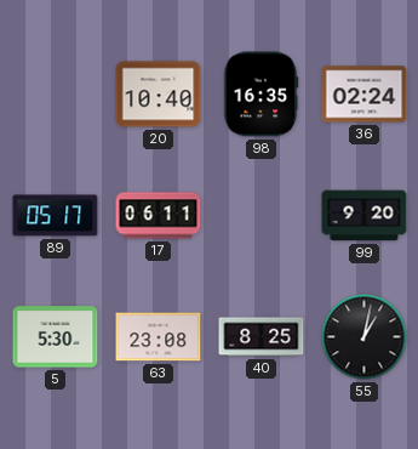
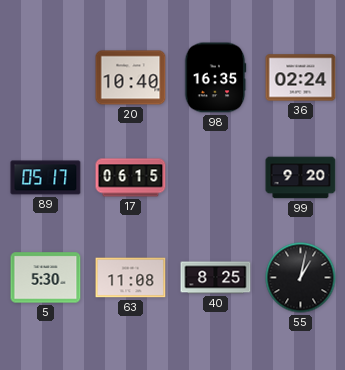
17: 06:11 -> 06:15
63: 23:08 -> 11:08
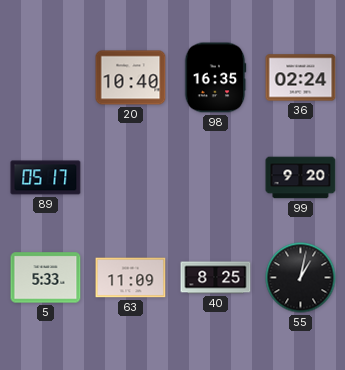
17: 06:15 -> none
5: 5:30 -> 5:33
63: 11:08 -> 11:09
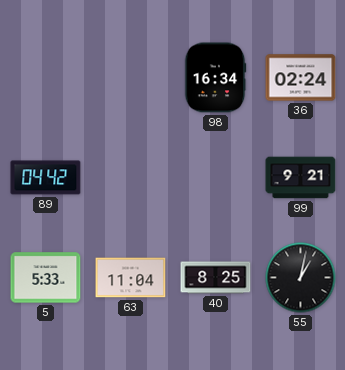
20: 10:40 -> none
98: 16:35 -> 16:34
89: 05:17 -> 04:42
99: 9:20 -> 9:21
63: 11:09 -> 11:04
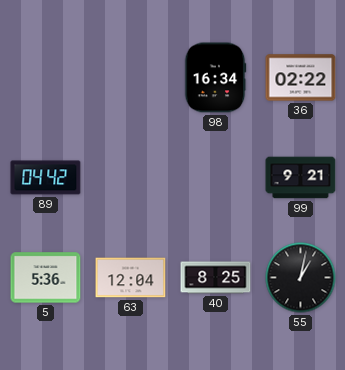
36: 02:24 -> 02:22
5: 5:33 -> 5:36
63: 11:04 -> 12:04
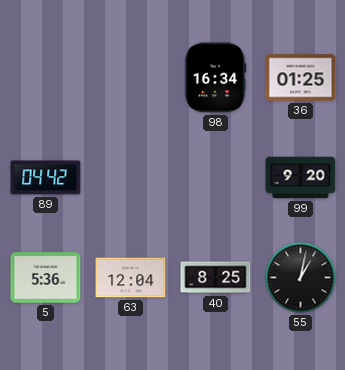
36: 02:22 -> 01:25
99: 9:21 -> 9:20
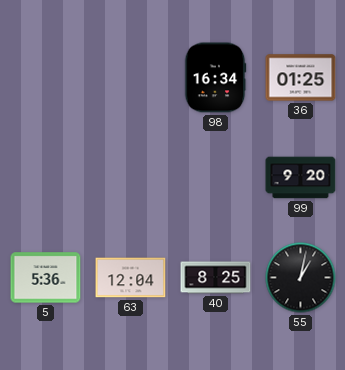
89: 04:42 -> none
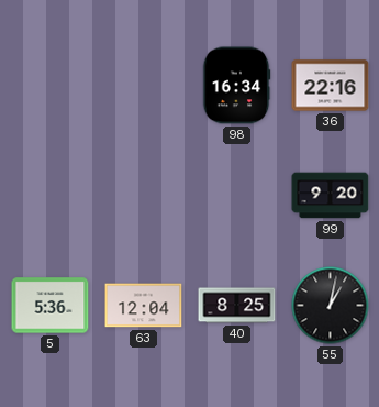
36: 01:25 -> 22:16
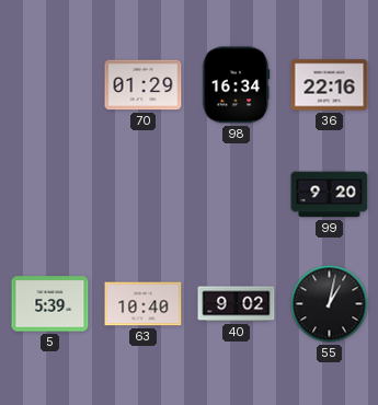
70: none -> 01:29
5: 5:36 -> 5:39
63: 12:04 -> 10:40
40: 8:25 -> 9:02
